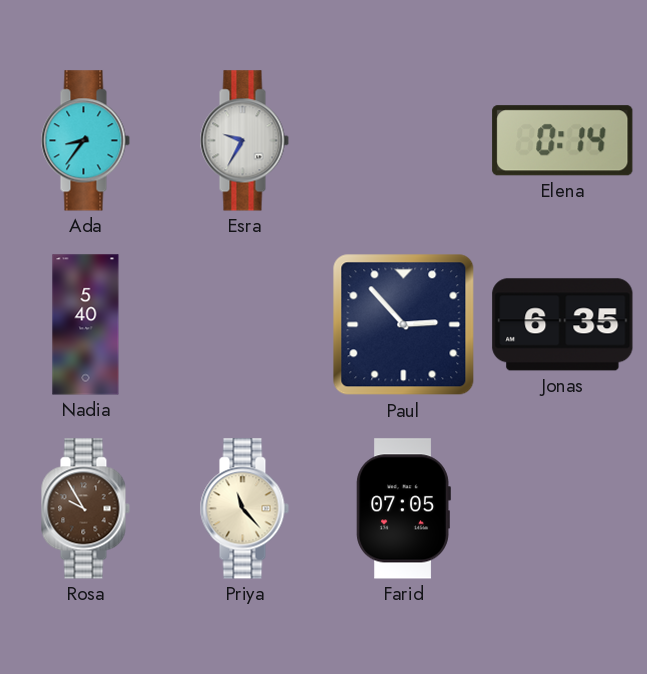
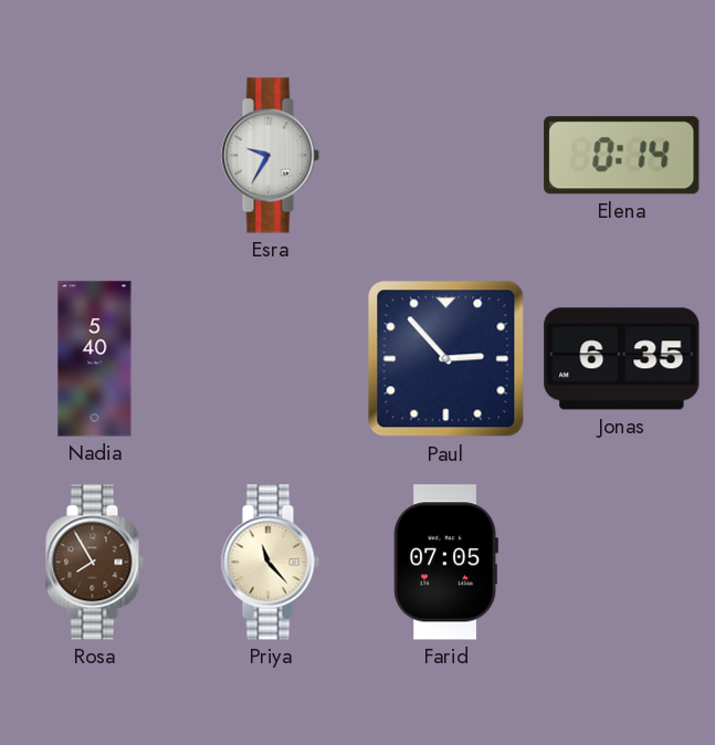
Ada: 8:36 -> none
Rosa: 9:55 -> 7:55
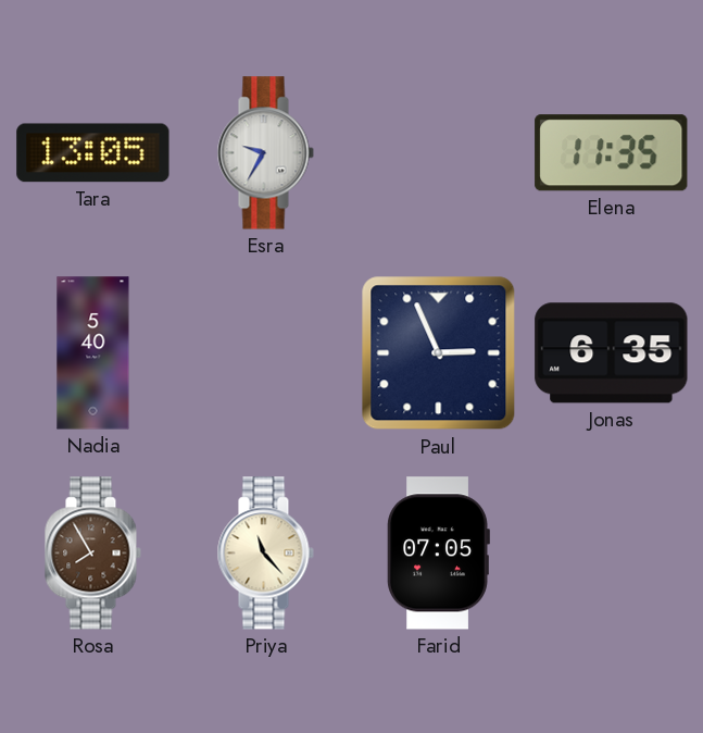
Tara: none -> 13:05
Elena: 0:14 -> 11:35
Paul: 2:53 -> 2:56
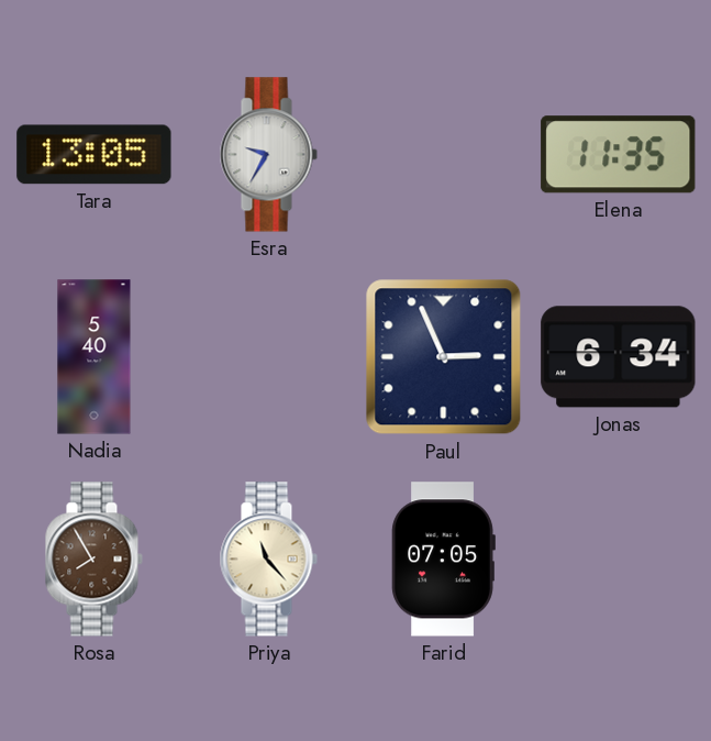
Jonas: 6:35 -> 6:34
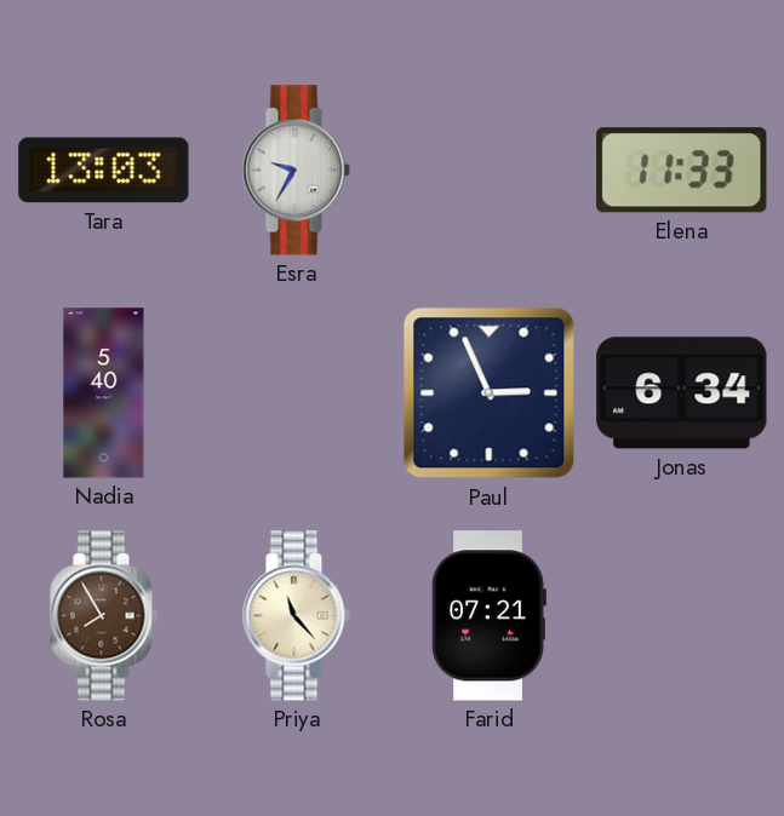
Tara: 13:05 -> 13:03
Elena: 11:35 -> 11:33
Farid: 07:05 -> 07:21
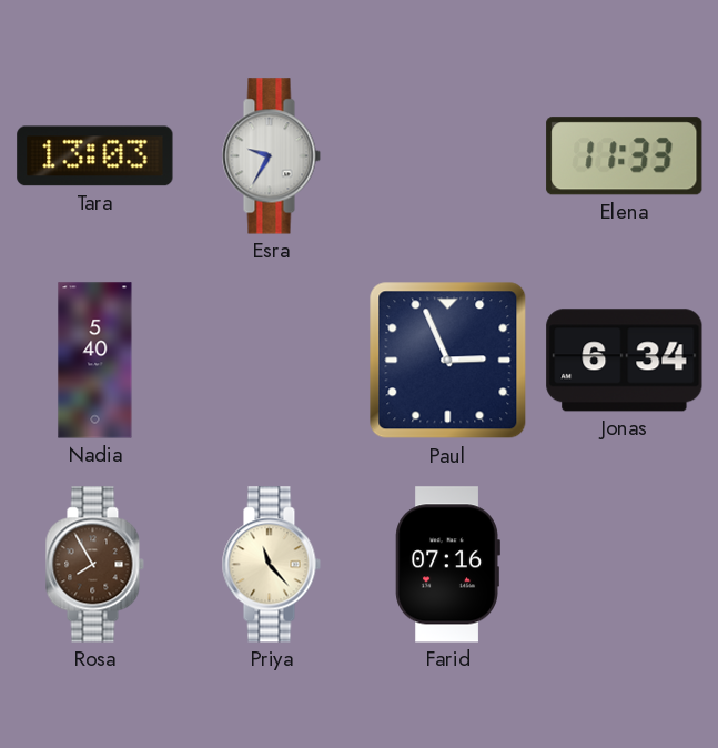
Farid: 07:21 -> 07:16
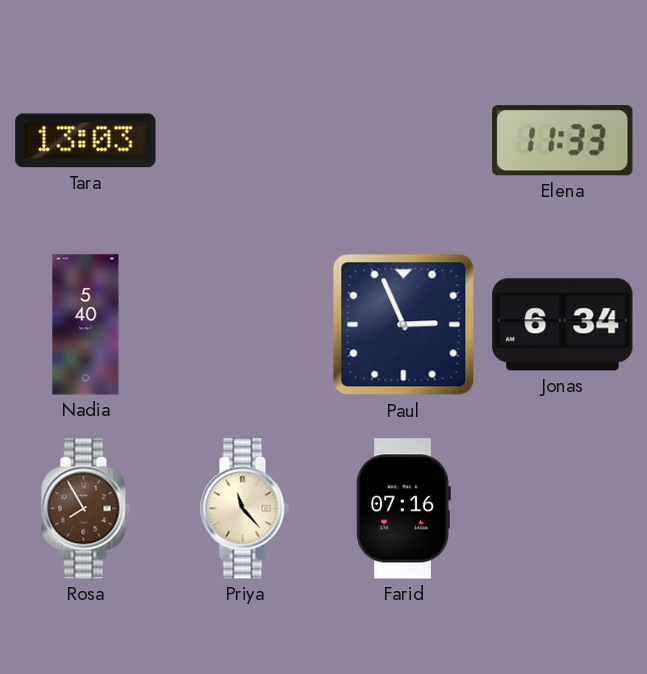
Esra: 9:35 -> none
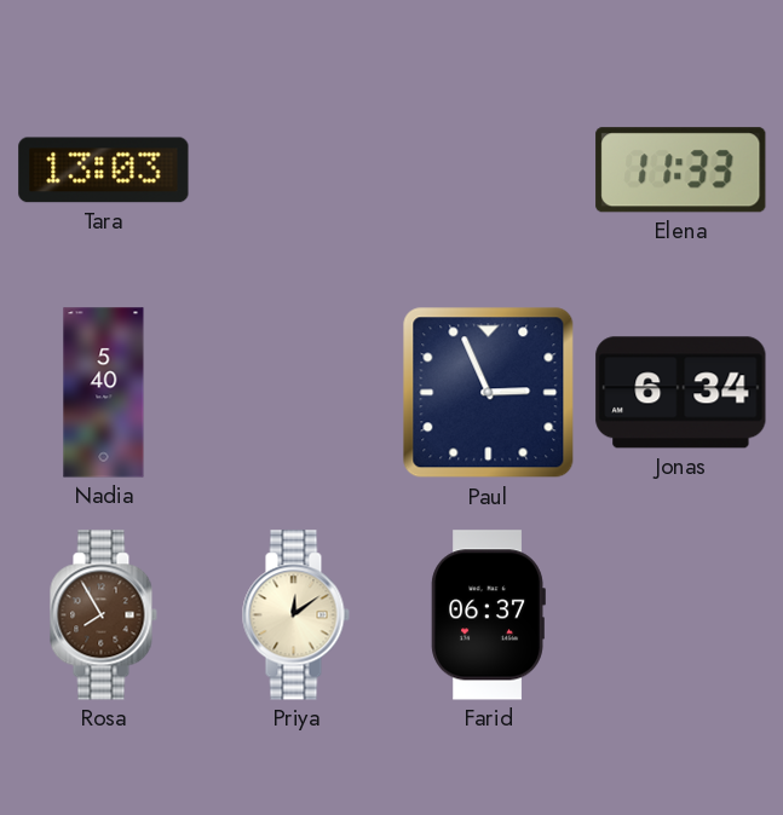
Priya: 11:23 -> 12:09
Farid: 07:16 -> 06:37
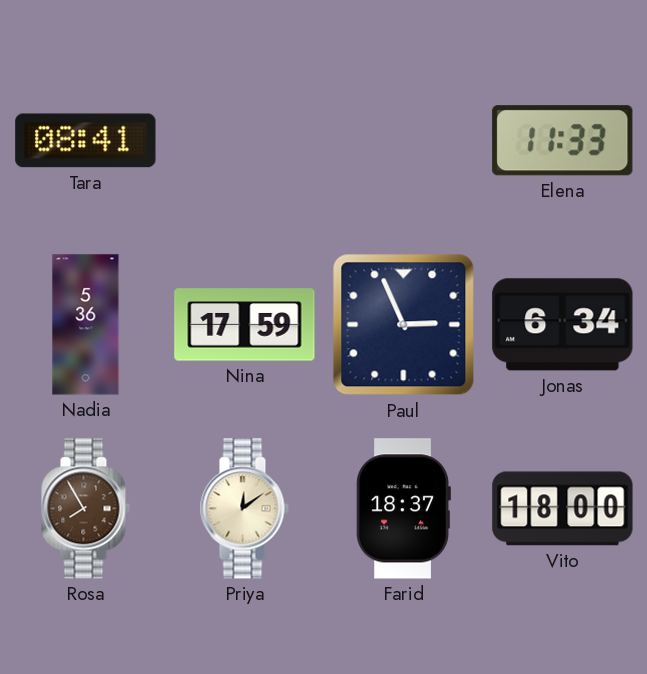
Tara: 13:03 -> 08:41
Nadia: 5:40 -> 5:36
Nina: none -> 17:59
Farid: 06:37 -> 18:37
Vito: none -> 18:00
